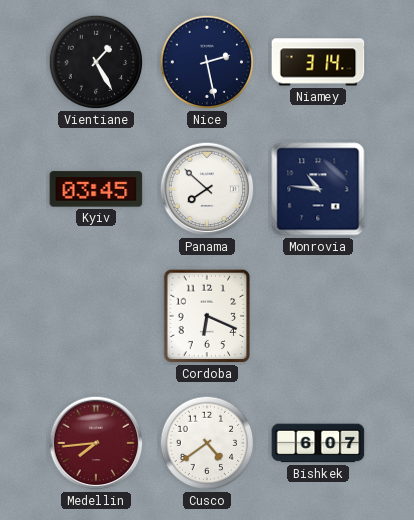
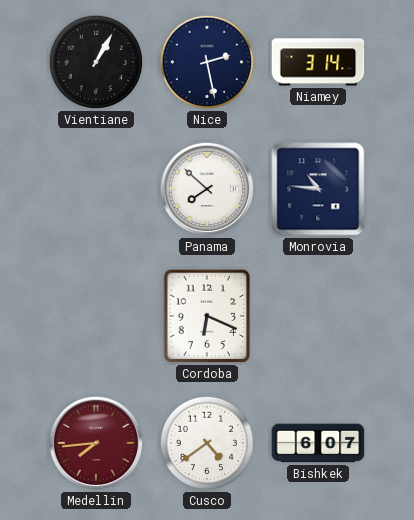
Vientiane: 1:25 -> 1:05
Kyiv: 03:45 -> none
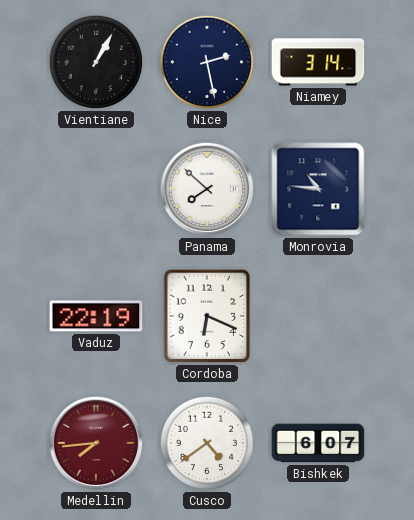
Vaduz: none -> 22:19
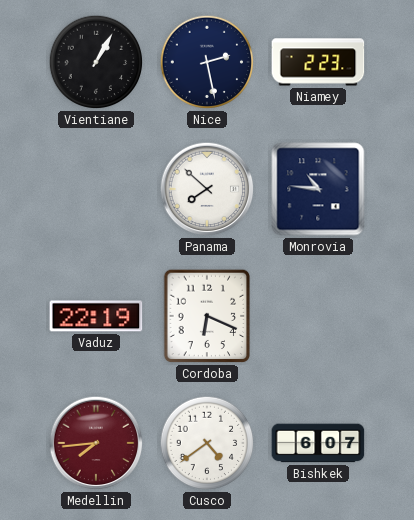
Niamey: 3:14 -> 2:23
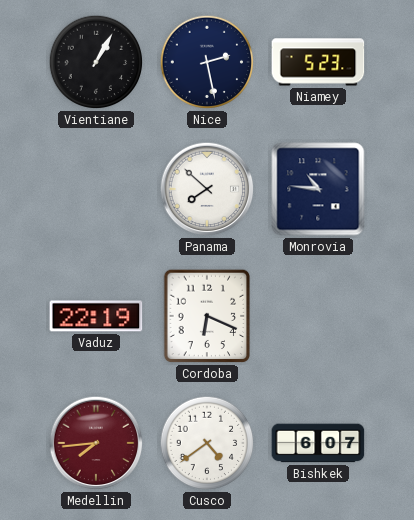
Niamey: 2:23 -> 5:23
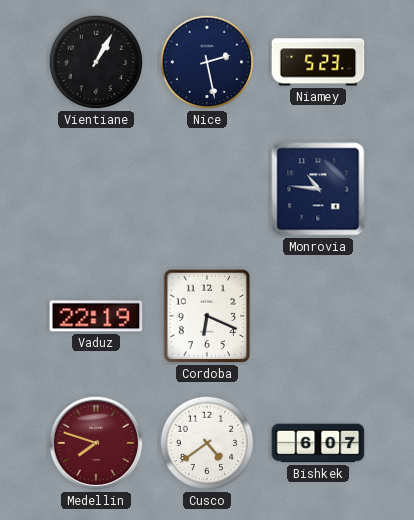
Panama: 7:52 -> none
Medellin: 7:44 -> 7:48
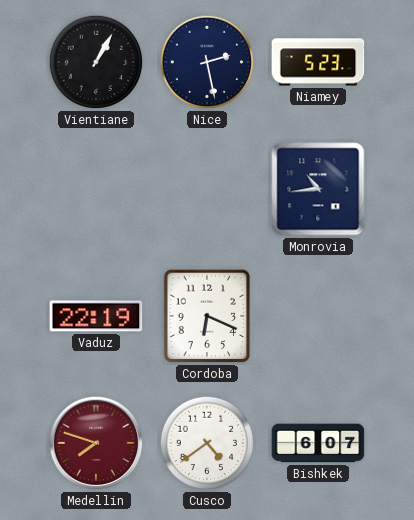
Monrovia: 10:46 -> 10:44
